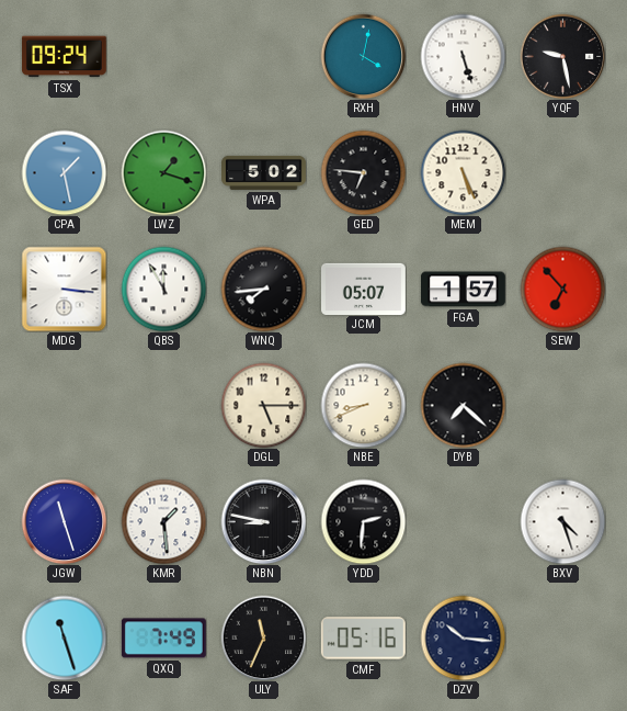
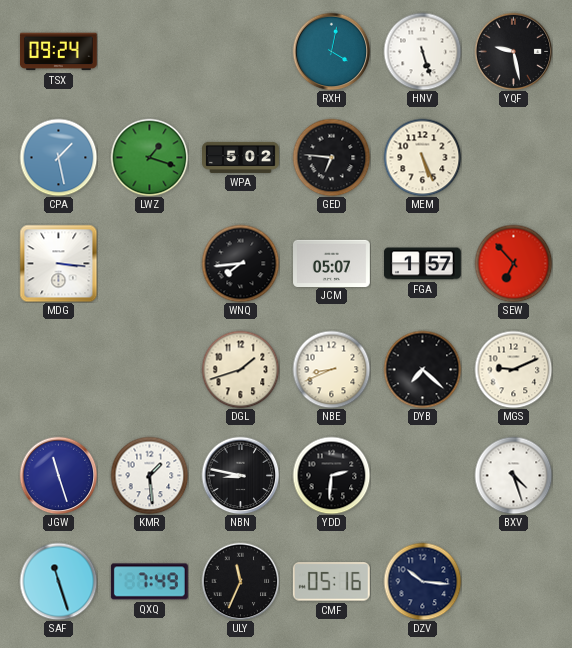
QBS: 11:55 -> none
DGL: 5:15 -> 1:42
MGS: none -> 9:11
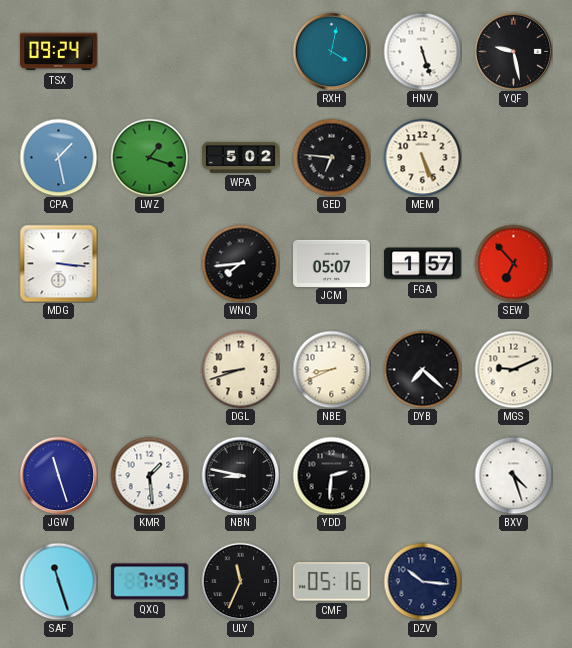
DGL: 1:42 -> 8:42
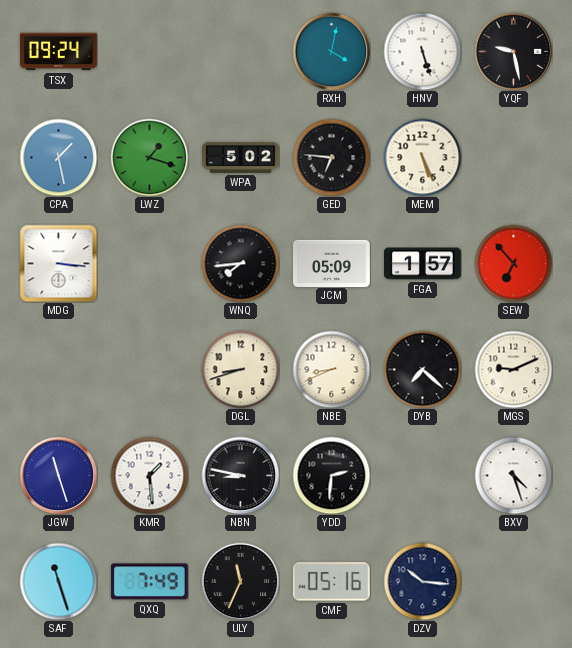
JCM: 05:07 -> 05:09
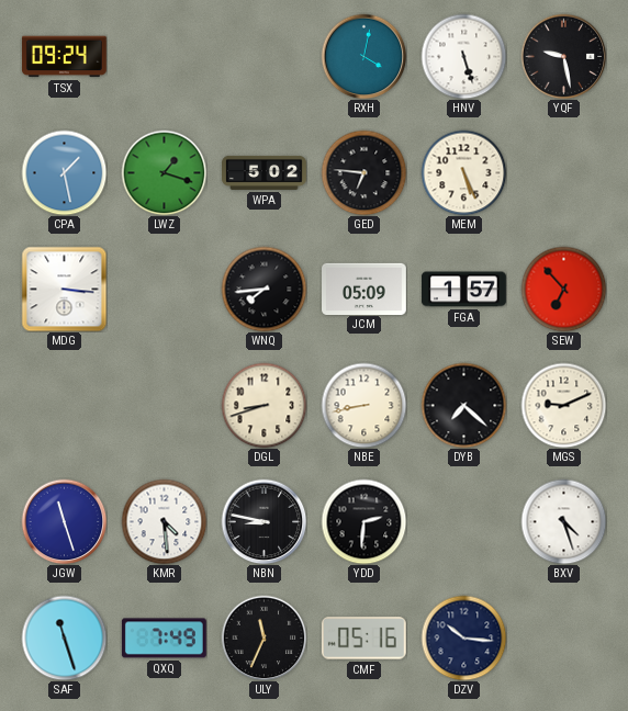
NBE: 8:41 -> 8:43
KMR: 1:29 -> 4:29
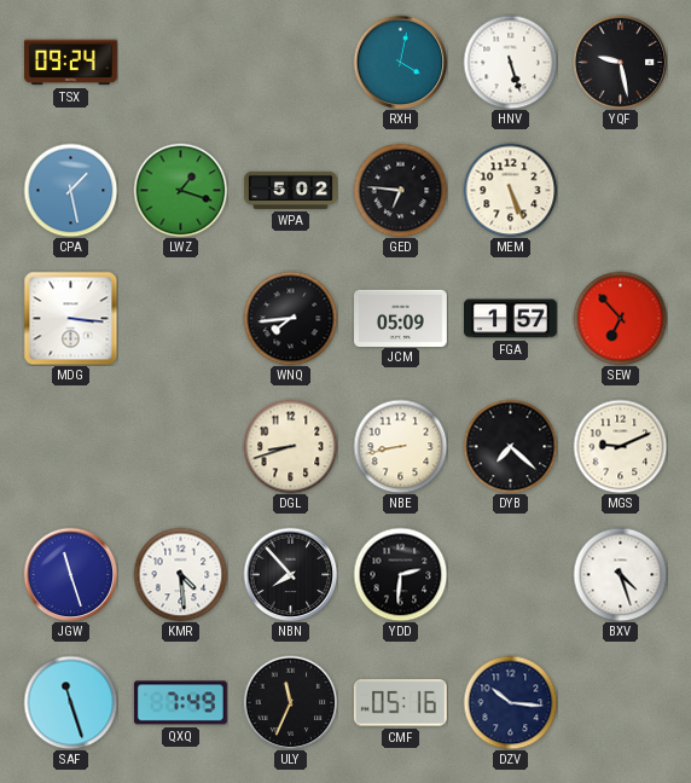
NBN: 8:47 -> 7:53
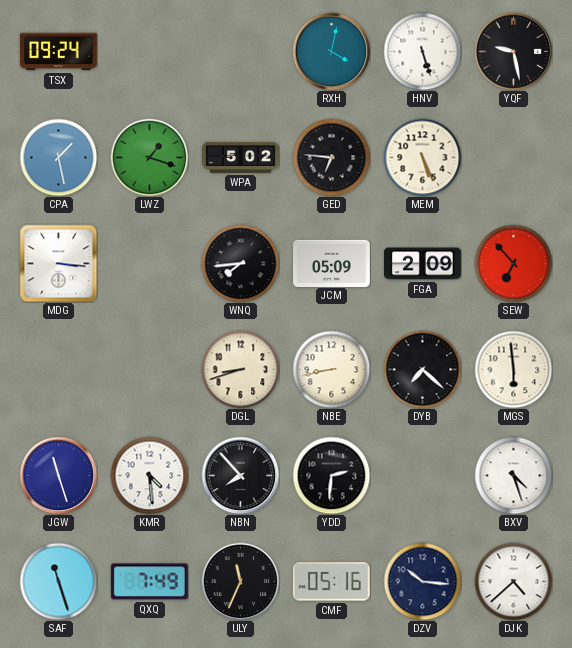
FGA: 1:57 -> 2:09
MGS: 9:11 -> 5:59
DJK: none -> 4:38
